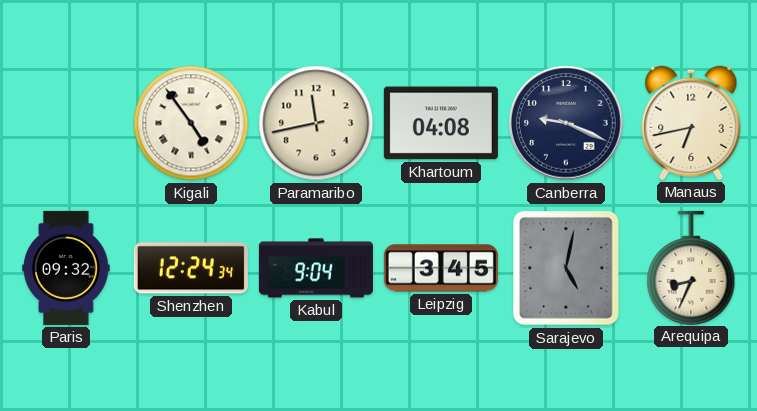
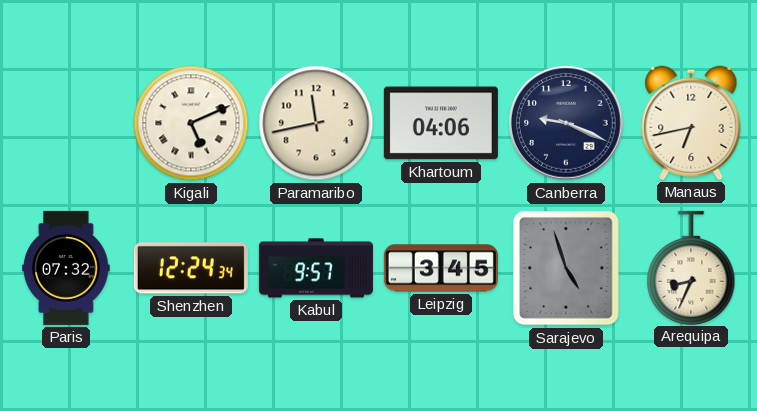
Kigali: 4:54 -> 5:11
Khartoum: 04:08 -> 04:06
Paris: 09:32 -> 07:32
Kabul: 9:04 -> 9:57
Sarajevo: 5:02 -> 4:57
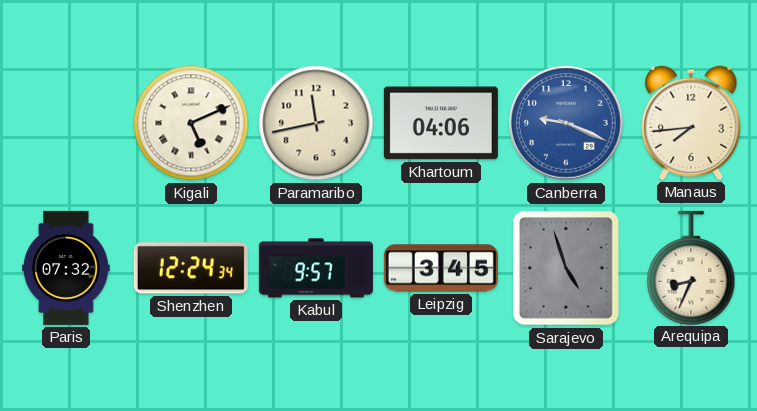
Canberra dial: navy -> blue
Manaus: 6:43 -> 7:44
